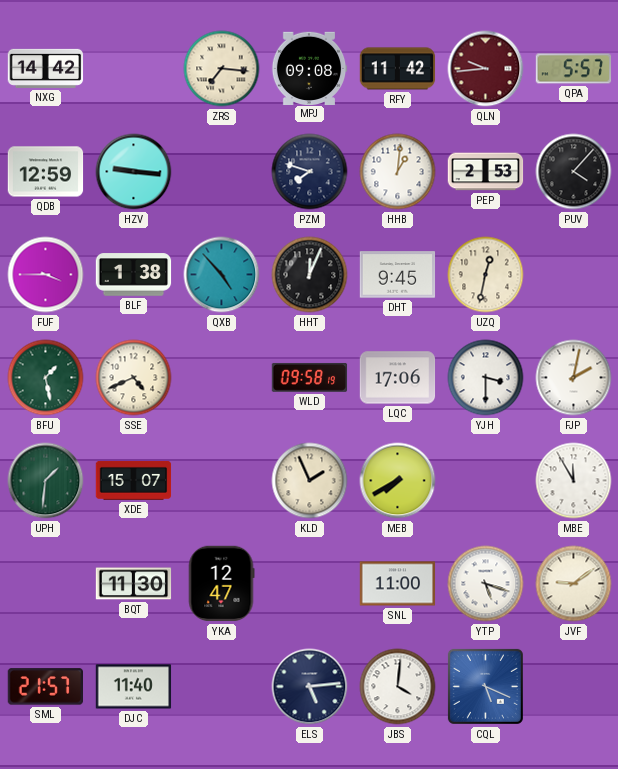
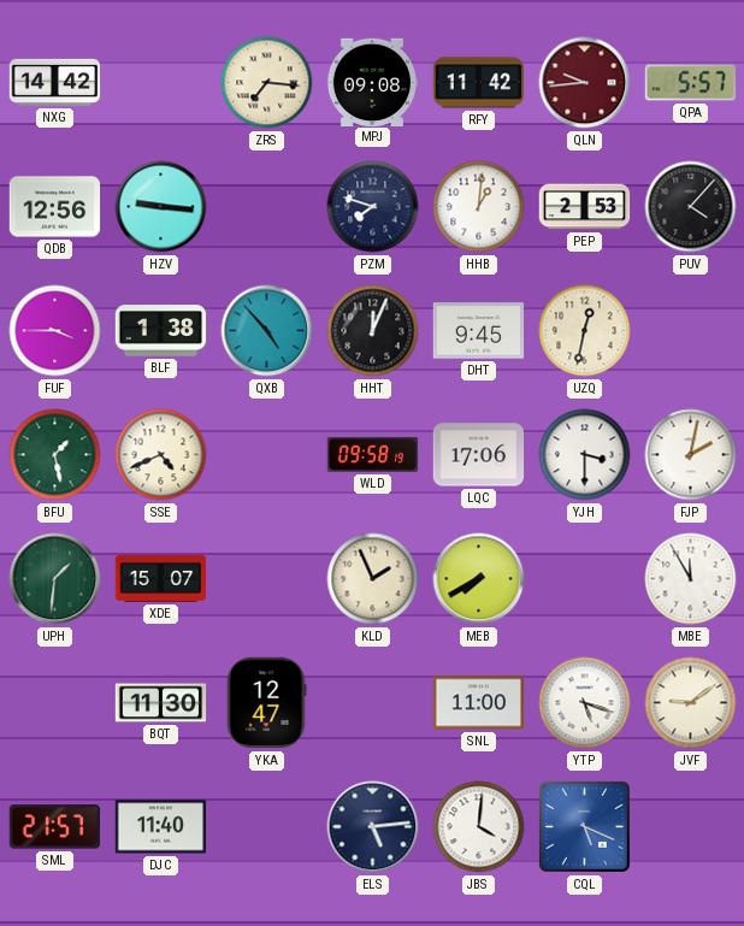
QDB: 12:59 -> 12:56
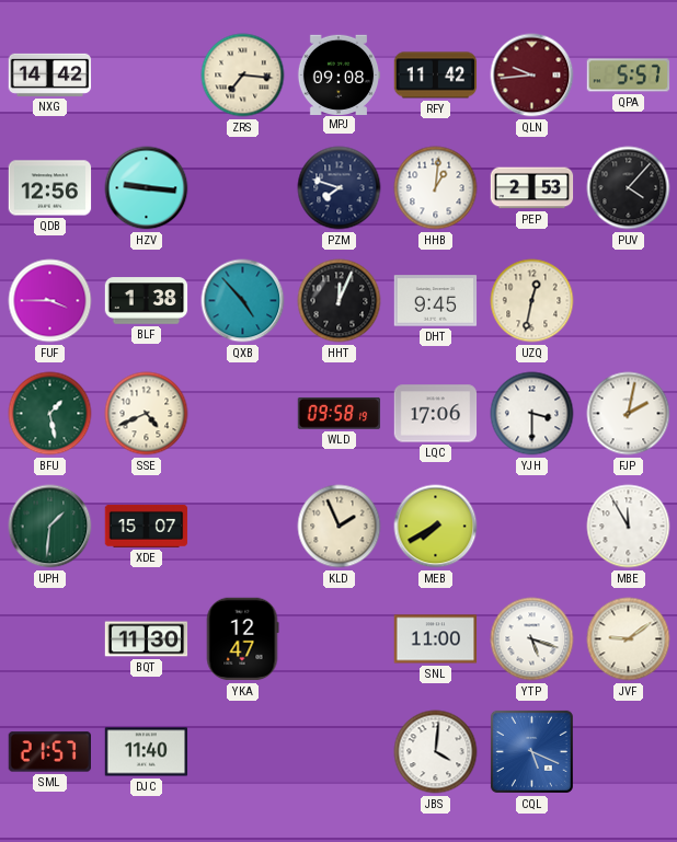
ELS: 5:14 -> none
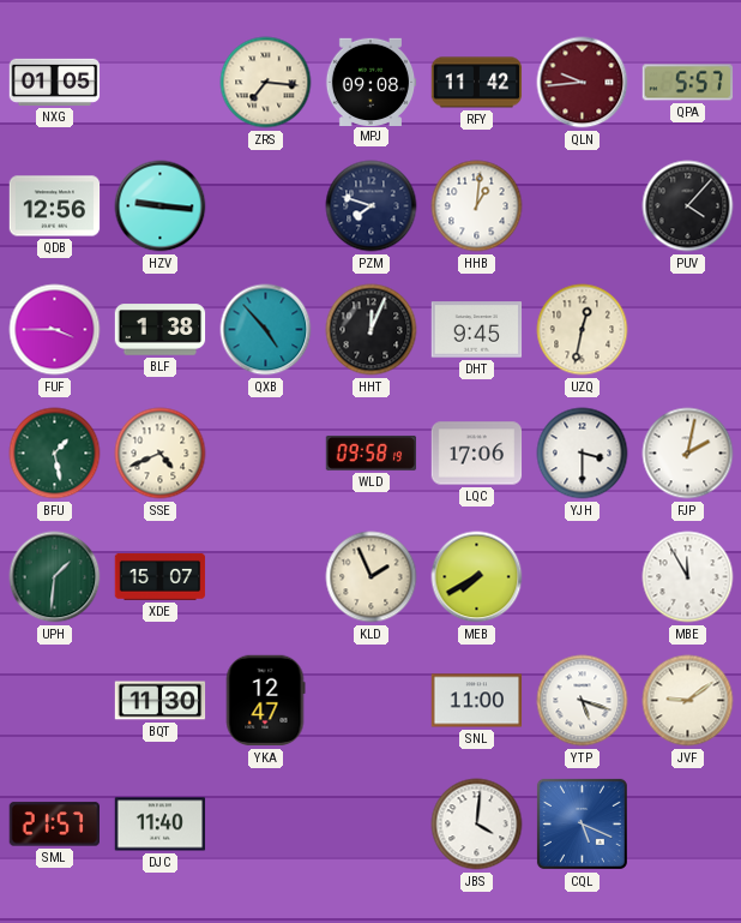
NXG: 14:42 -> 01:05
PEP: 2:53 -> none
